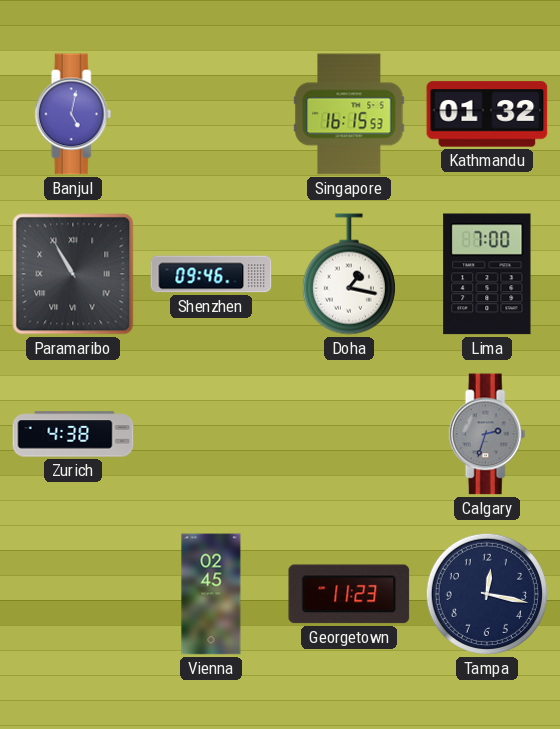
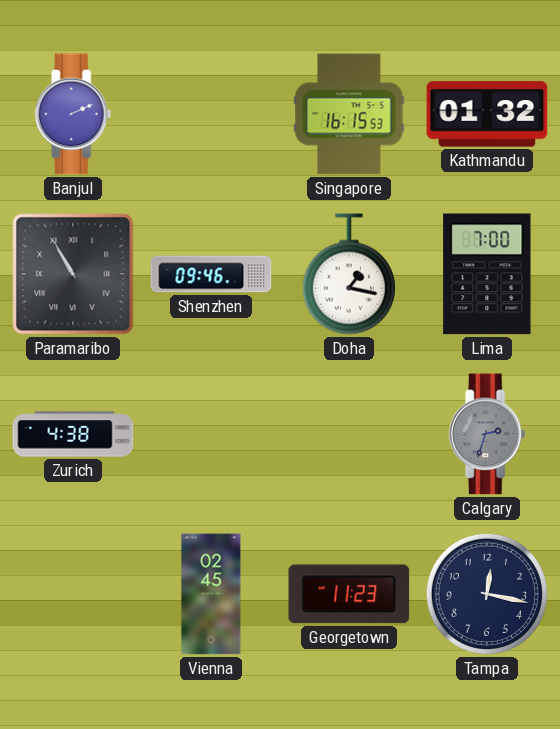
Banjul: 5:02 -> 2:11
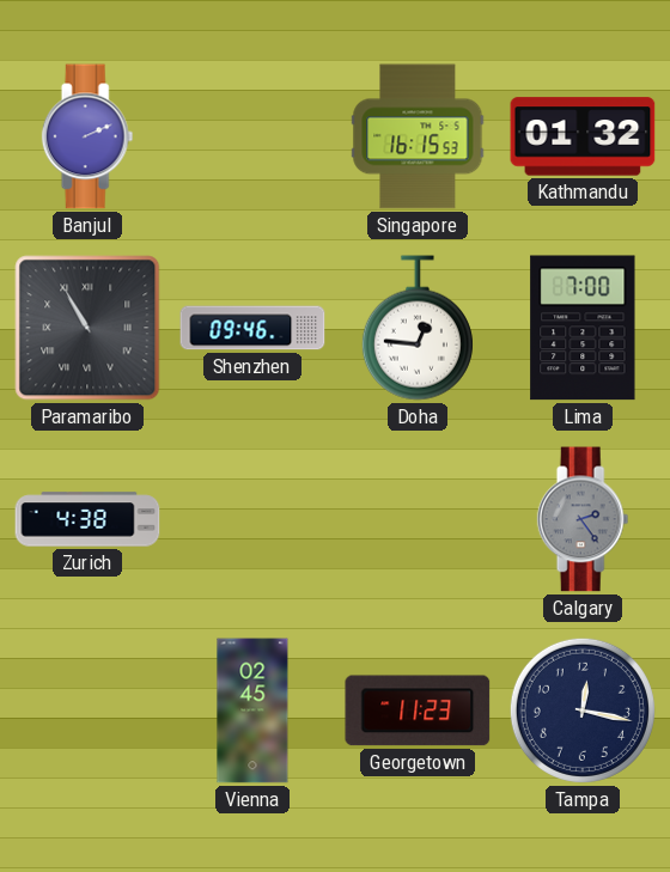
Doha: 1:17 -> 12:46
Calgary: 2:33 -> 2:24
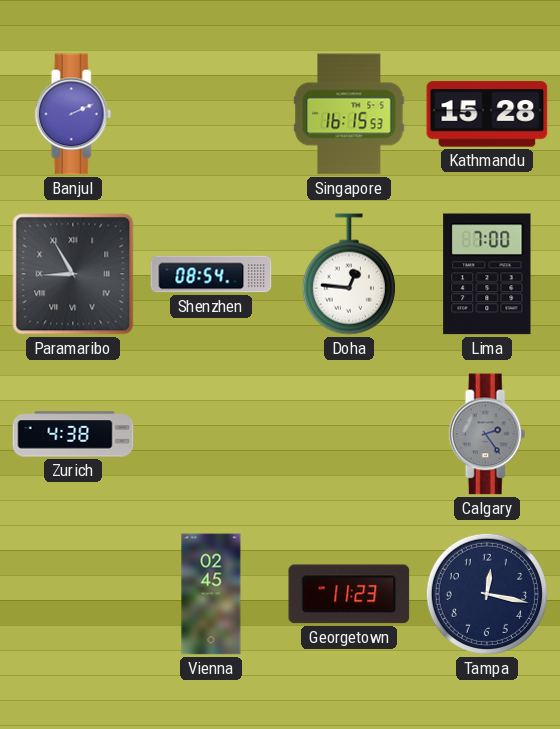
Kathmandu: 01:32 -> 15:28
Paramaribo: 10:55 -> 8:55
Shenzhen: 09:46 -> 08:54
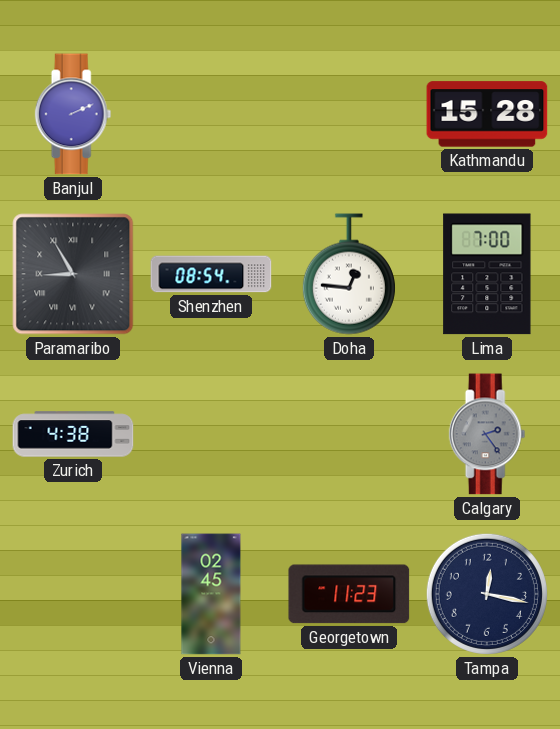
Singapore: 16:15 -> none
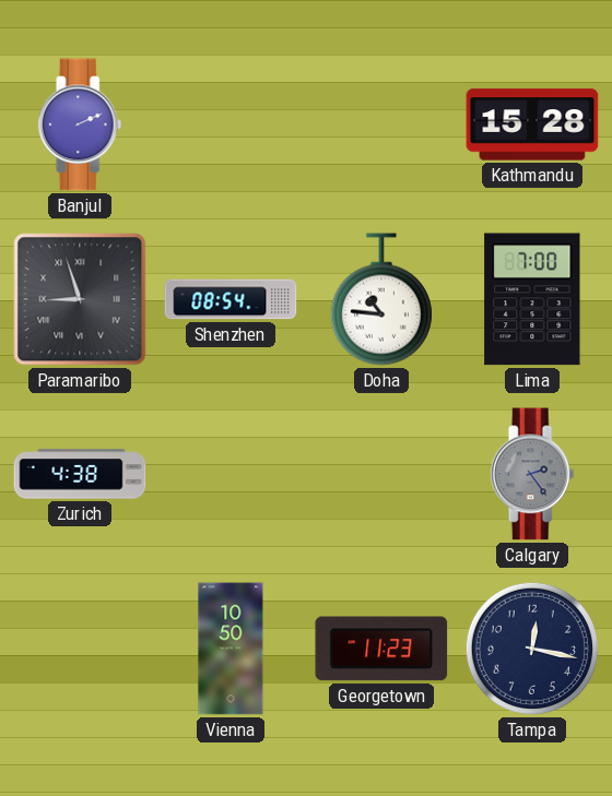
Paramaribo: 8:55 -> 8:57
Doha: 12:46 -> 10:46
Vienna: 02:45 -> 10:50
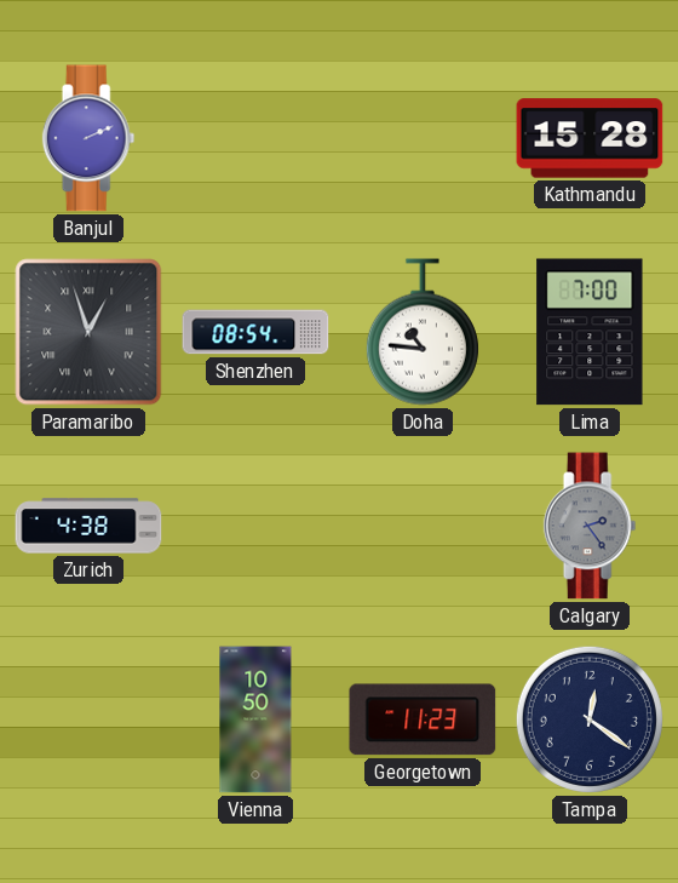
Paramaribo: 8:57 -> 12:57
Tampa: 12:17 -> 12:21
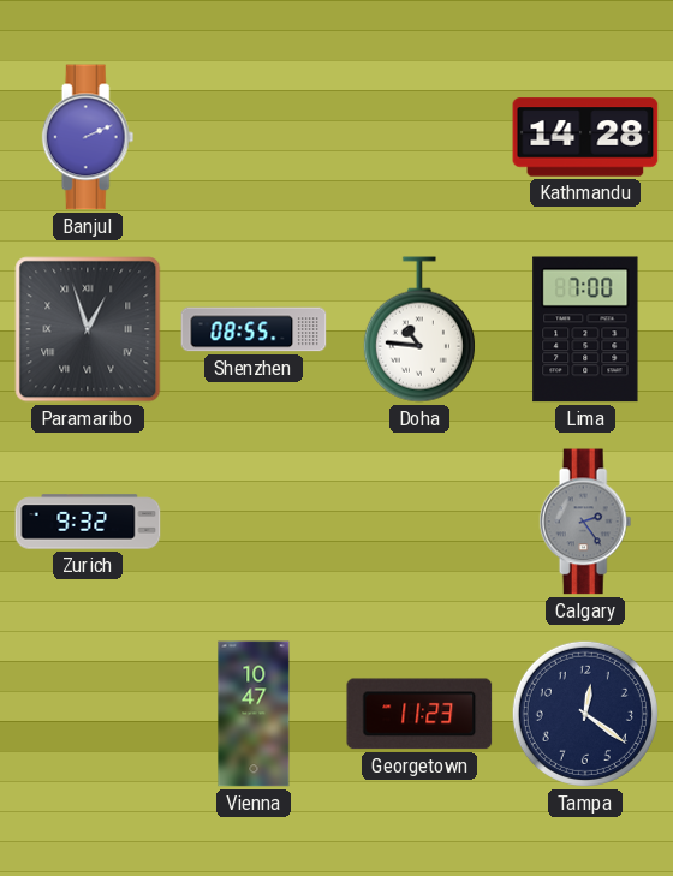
Kathmandu: 15:28 -> 14:28
Shenzhen: 08:54 -> 08:55
Zurich: 4:38 -> 9:32
Vienna: 10:50 -> 10:47
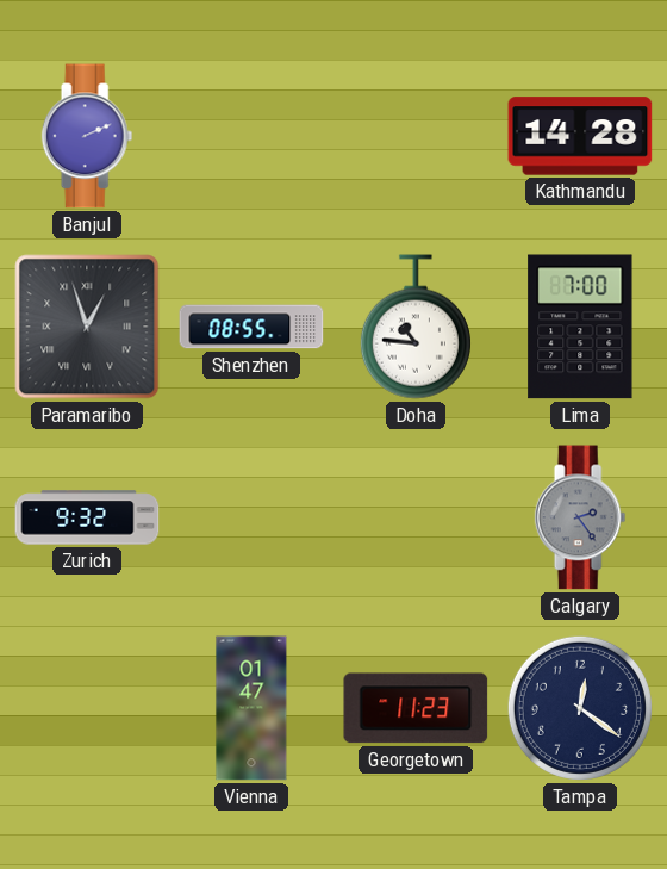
Vienna: 10:47 -> 01:47
